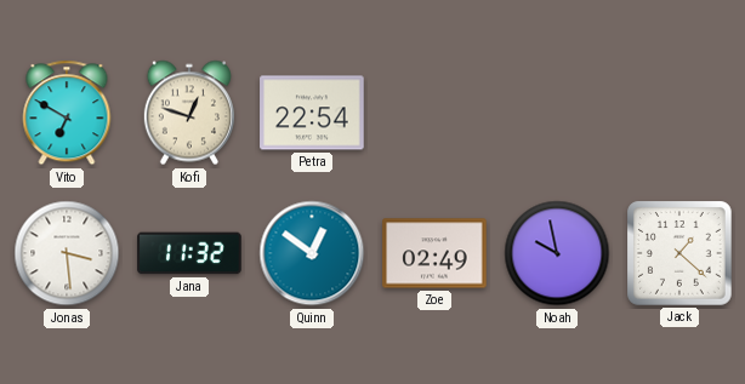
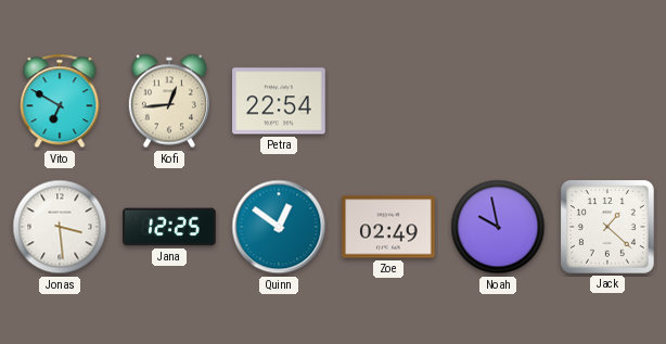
Kofi: 12:48 -> 12:44
Jana: 11:32 -> 12:25
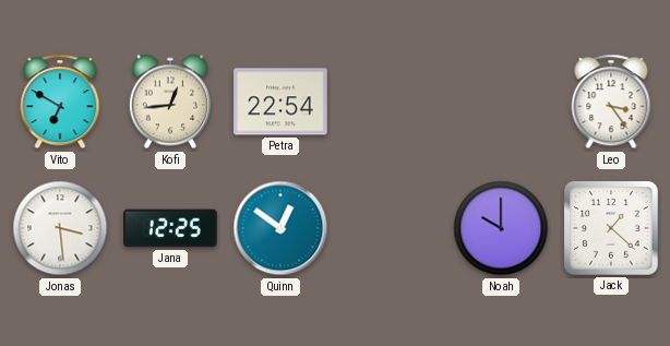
Leo: none -> 3:24
Zoe: 02:49 -> none
Noah: 9:58 -> 10:00
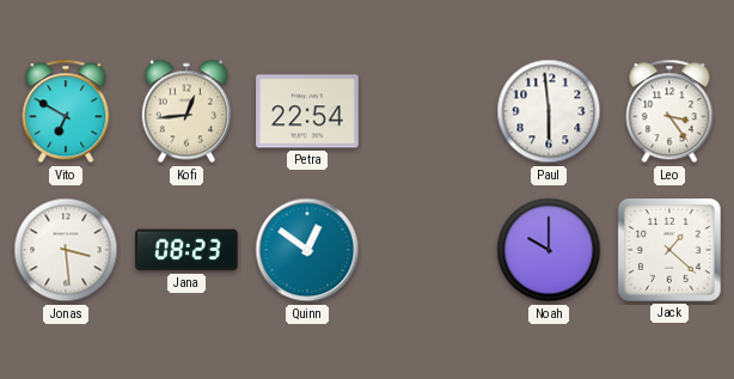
Paul: none -> 5:59
Jana: 12:25 -> 08:23
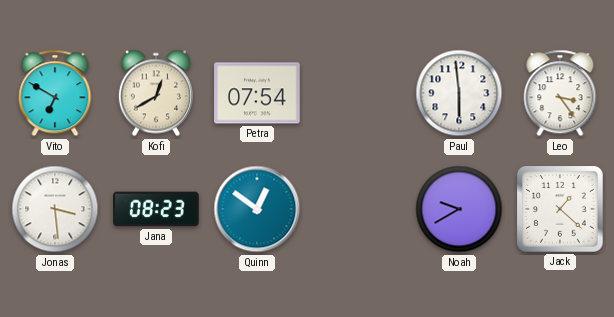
Kofi: 12:44 -> 12:40
Petra: 22:54 -> 07:54
Noah: 10:00 -> 9:40
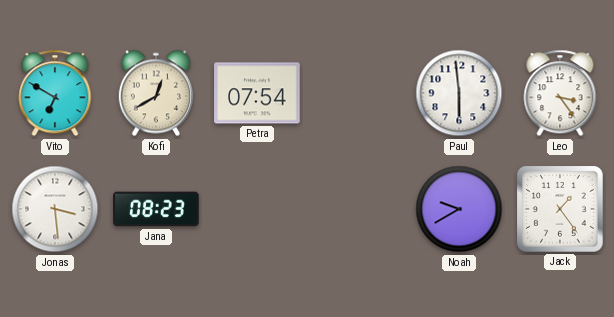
Quinn: 12:51 -> none
Jack: 1:22 -> 1:24
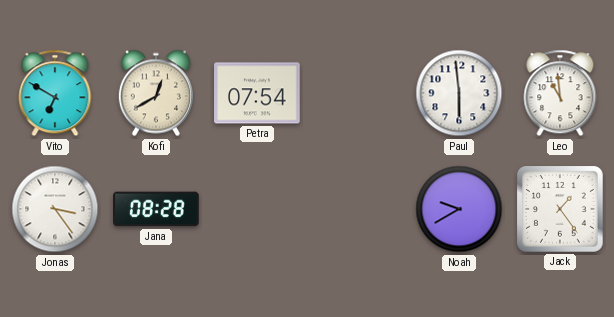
Leo: 3:24 -> 10:59
Jonas: 3:29 -> 3:24
Jana: 08:23 -> 08:28
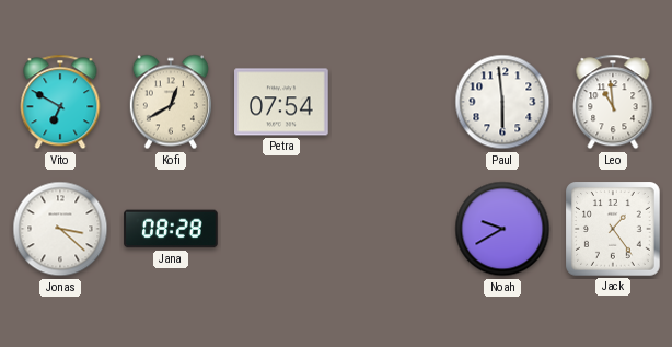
Jonas: 3:24 -> 3:22
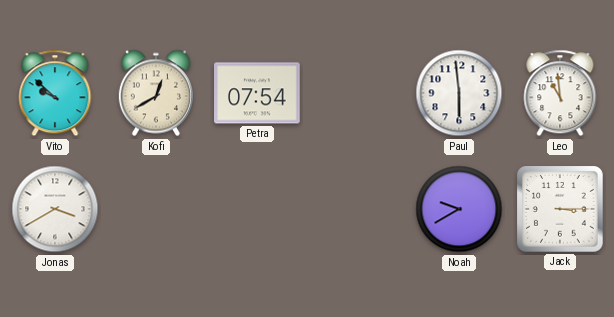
Vito: 6:50 -> 9:52
Jonas: 3:22 -> 3:40
Jana: 08:28 -> none
Jack: 1:24 -> 3:15
